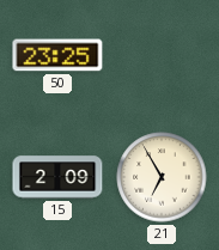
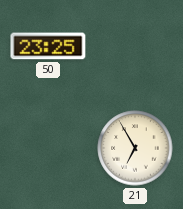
15: 2:09 -> none
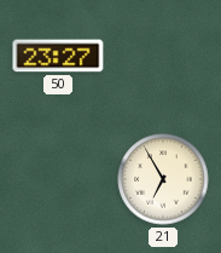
50: 23:25 -> 23:27
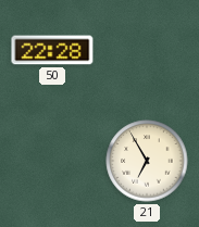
50: 23:27 -> 22:28
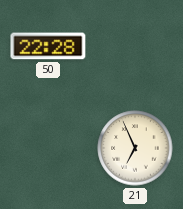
21: 6:55 -> 6:56
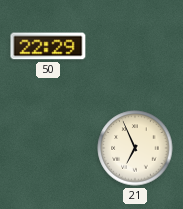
50: 22:28 -> 22:29
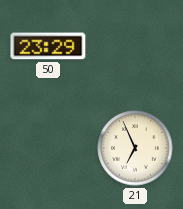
50: 22:29 -> 23:29
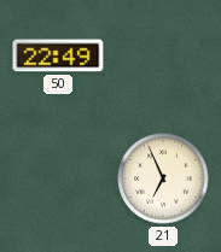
50: 23:29 -> 22:49
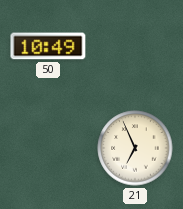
50: 22:49 -> 10:49
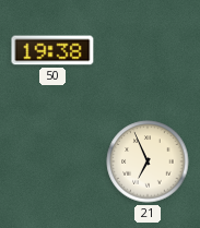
50: 10:49 -> 19:38
